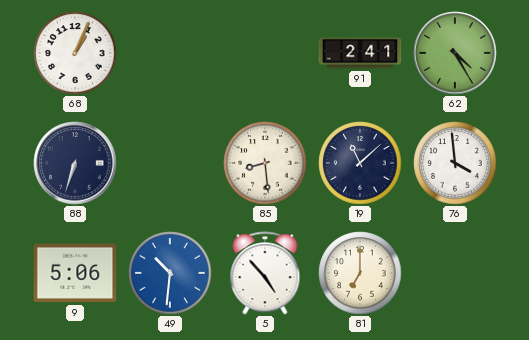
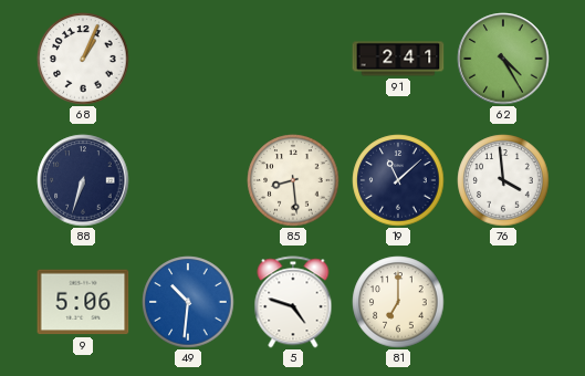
5: 4:53 -> 4:48
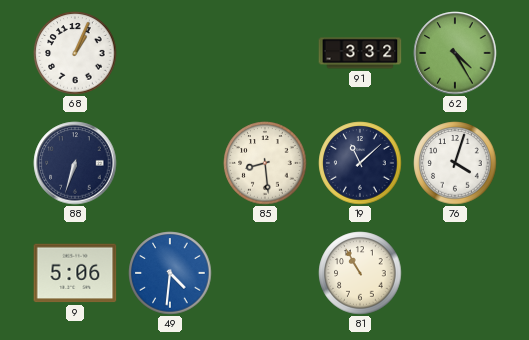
91: 2:41 -> 3:32
76: 3:59 -> 4:03
49: 10:31 -> 4:31
5: 4:48 -> none
81: 7:00 -> 10:55
